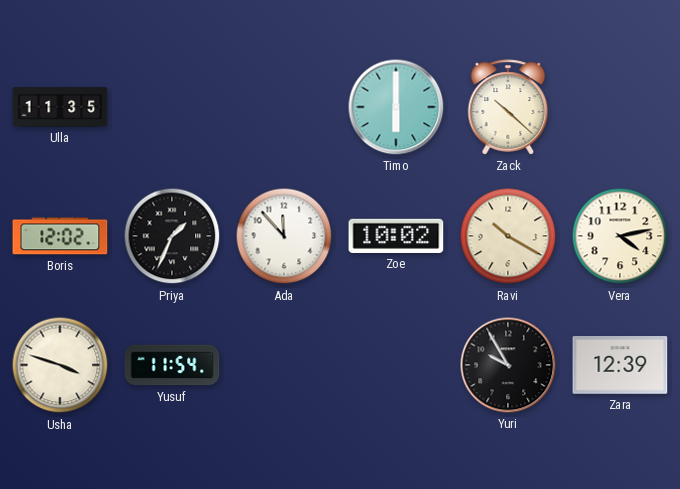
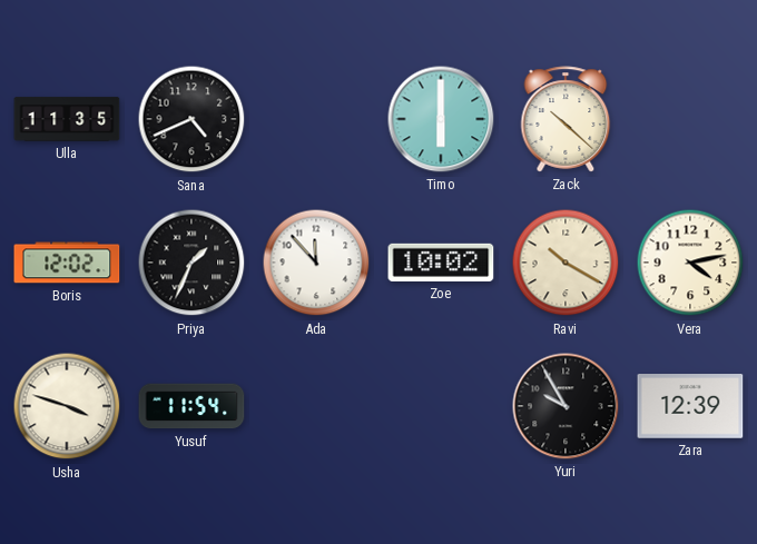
Sana: none -> 4:41
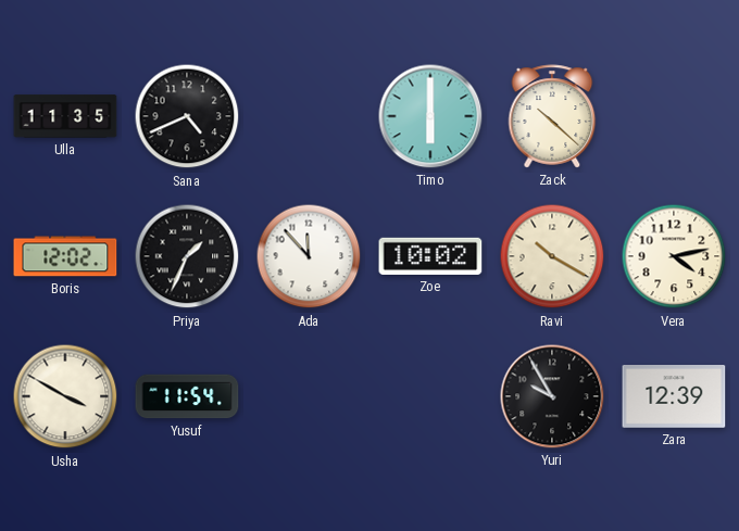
Usha: 3:48 -> 3:50
